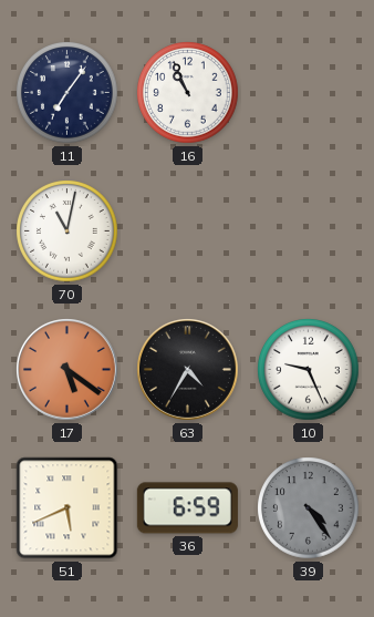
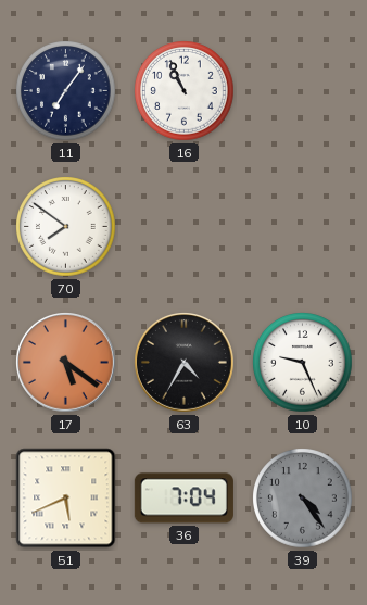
70: 11:02 -> 7:51
36: 6:59 -> 7:04
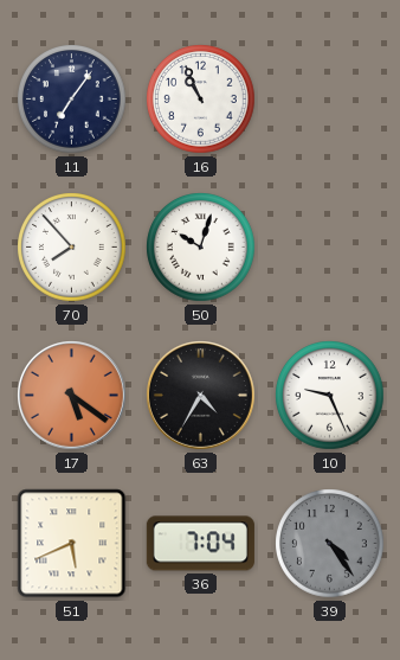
70: 7:51 -> 7:53
50: none -> 10:03
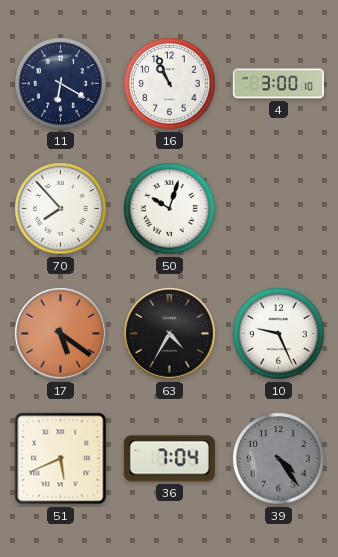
11: 7:06 -> 6:20
4: none -> 3:00
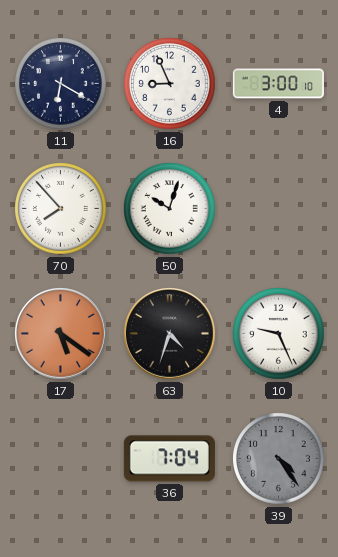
16: 10:56 -> 8:56
63: 4:35 -> 4:33
51: 5:41 -> none
